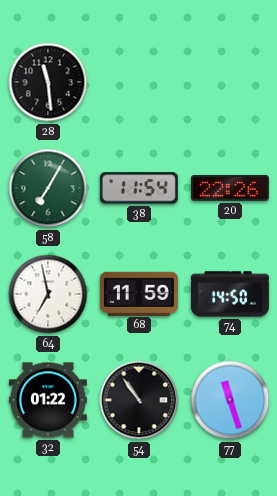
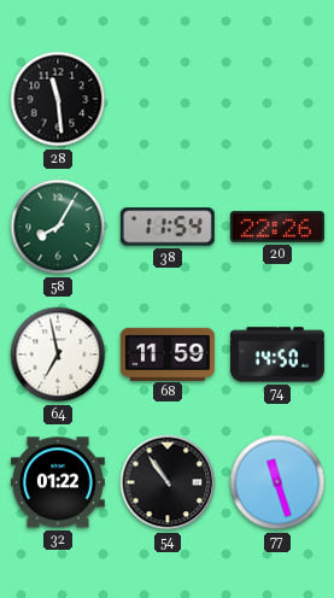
58: 7:05 -> 8:05
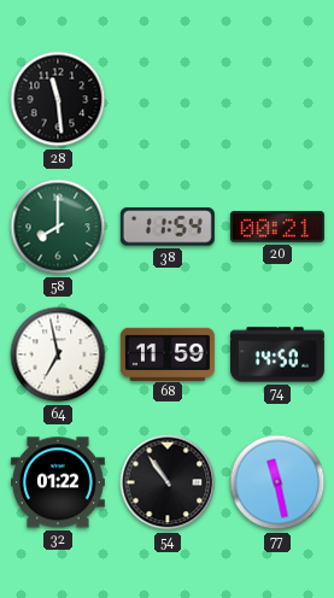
58: 8:05 -> 8:00
20: 22:26 -> 00:21
77: 11:27 -> 11:28
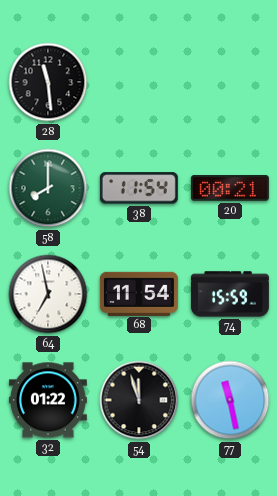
68: 11:59 -> 11:54
74: 14:50 -> 15:59
54: 10:54 -> 11:57
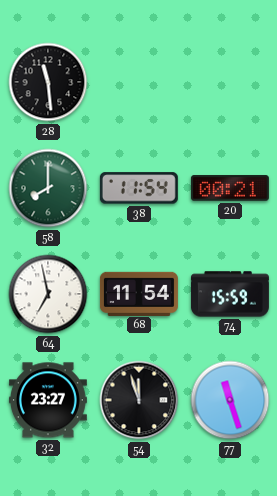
32: 01:22 -> 23:27
77: 11:28 -> 11:27
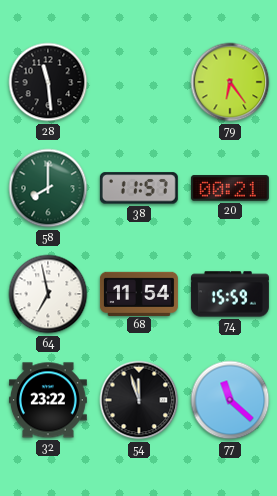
79: none -> 6:24
38: 11:54 -> 11:57
32: 23:27 -> 23:22
77: 11:27 -> 11:22
